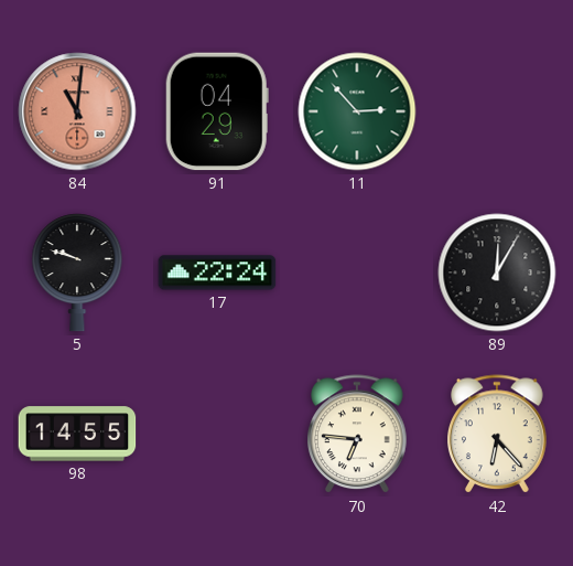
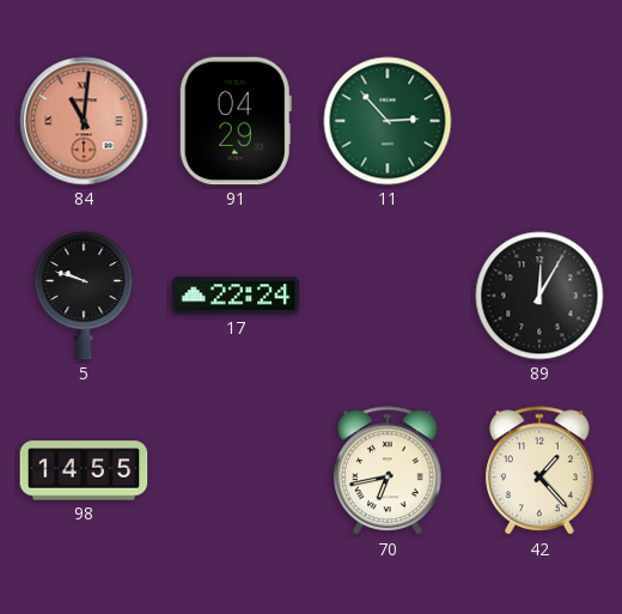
70: 6:46 -> 6:43
42: 6:23 -> 1:23
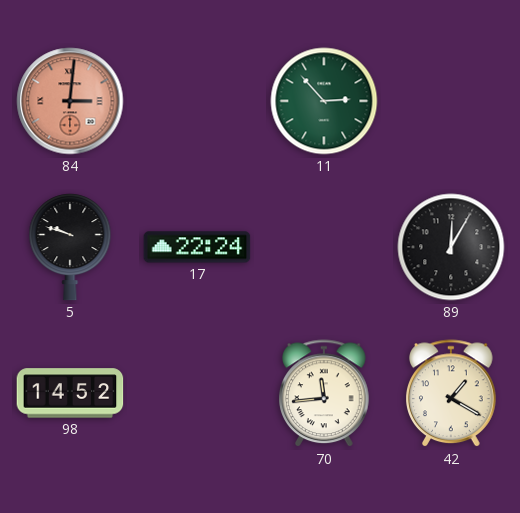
84: 11:01 -> 3:01
91: 04:29 -> none
98: 14:55 -> 14:52
70: 6:43 -> 11:44
42: 1:23 -> 1:20
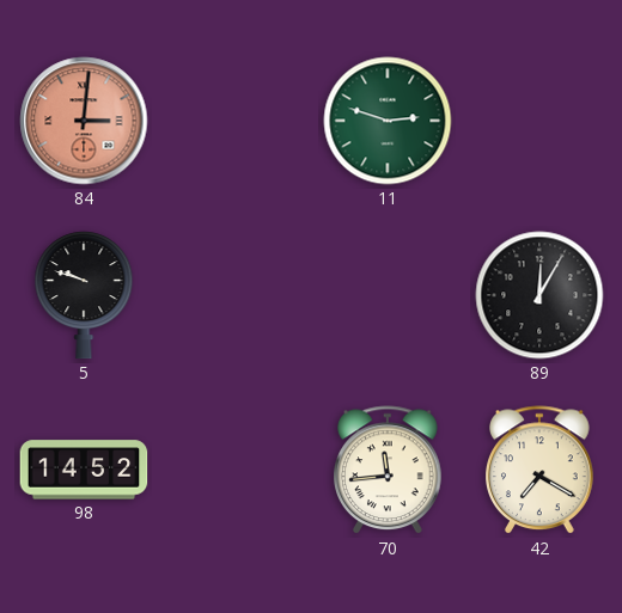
11: 2:53 -> 2:48
17: 22:24 -> none
42: 1:20 -> 7:20
